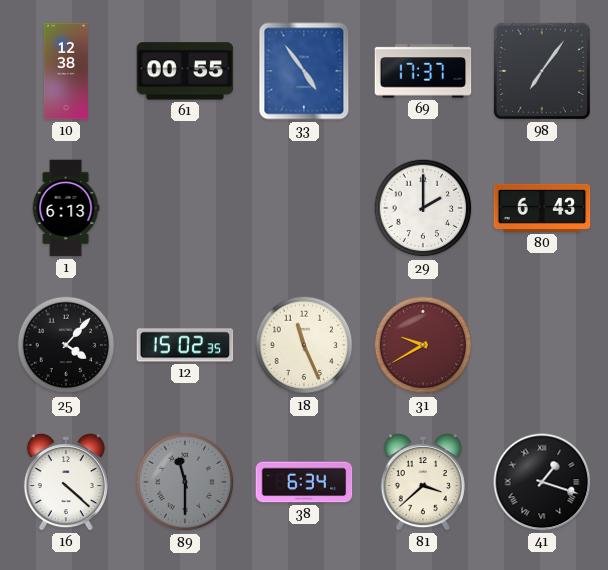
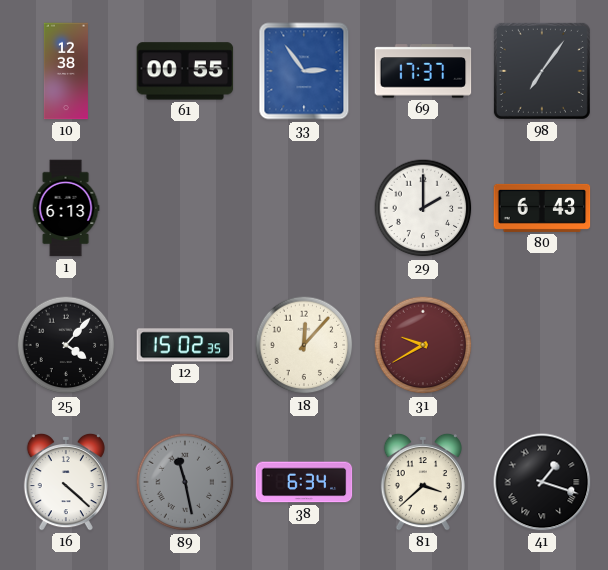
33: 4:54 -> 2:54
18: 11:26 -> 12:07
89: 11:30 -> 11:28
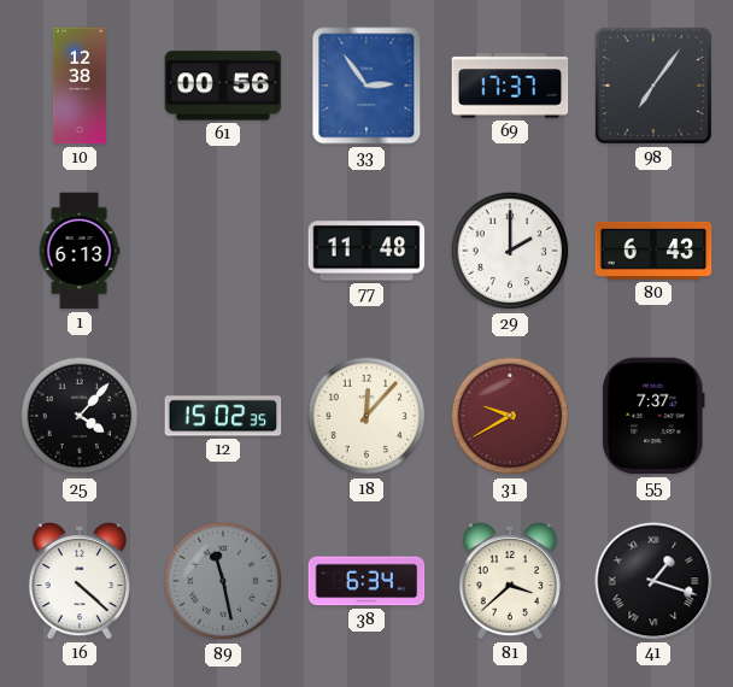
61: 00:55 -> 00:56
77: none -> 11:48
55: none -> 7:37
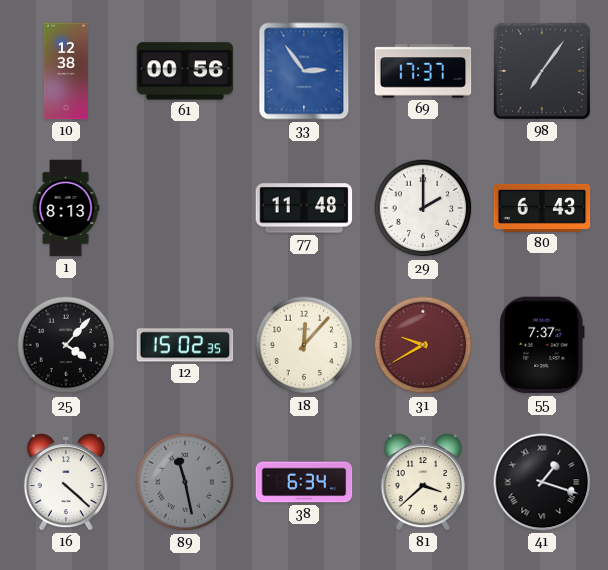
1: 6:13 -> 8:13
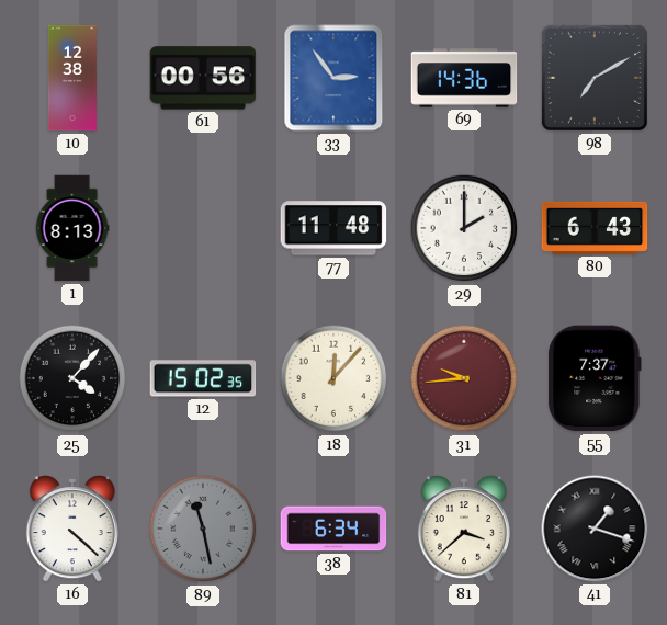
69: 17:37 -> 14:36
98: 7:06 -> 7:10
31: 9:40 -> 9:44
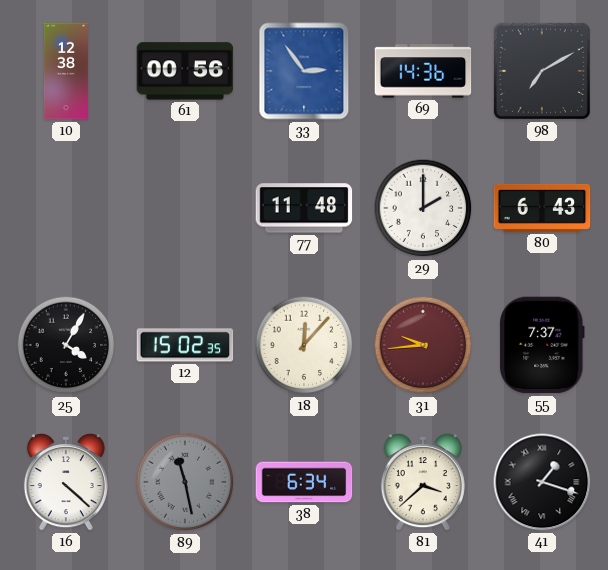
1: 8:13 -> none
25: 4:07 -> 4:05
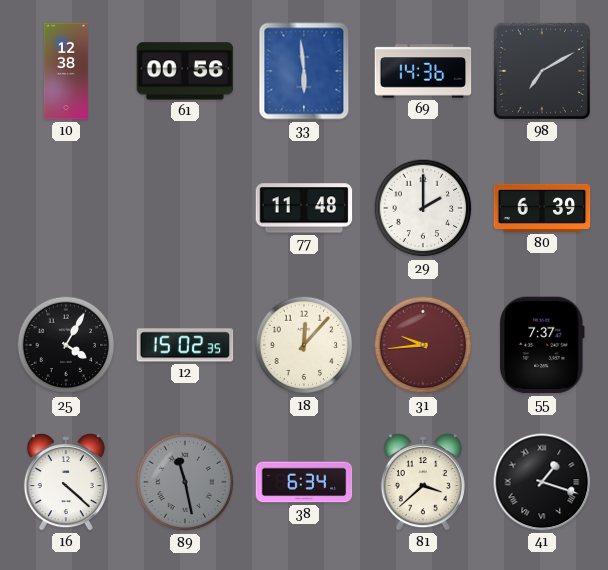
33: 2:54 -> 5:59
80: 6:43 -> 6:39
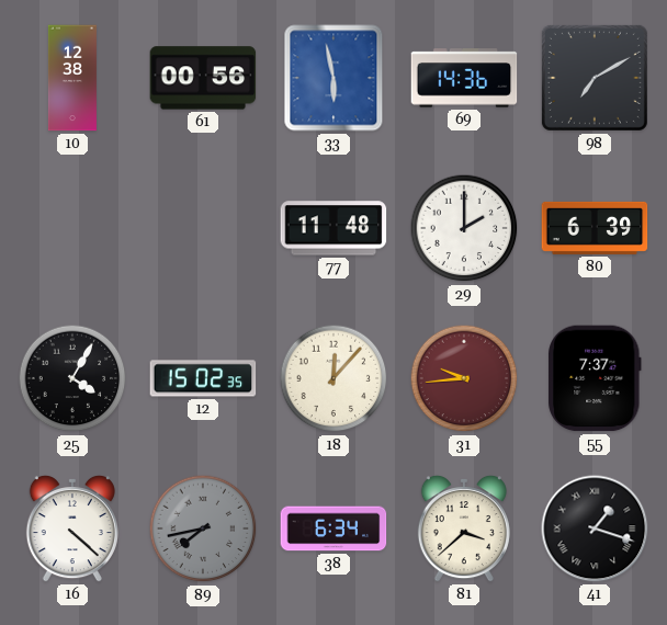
33: 5:59 -> 5:58
89: 11:28 -> 7:43
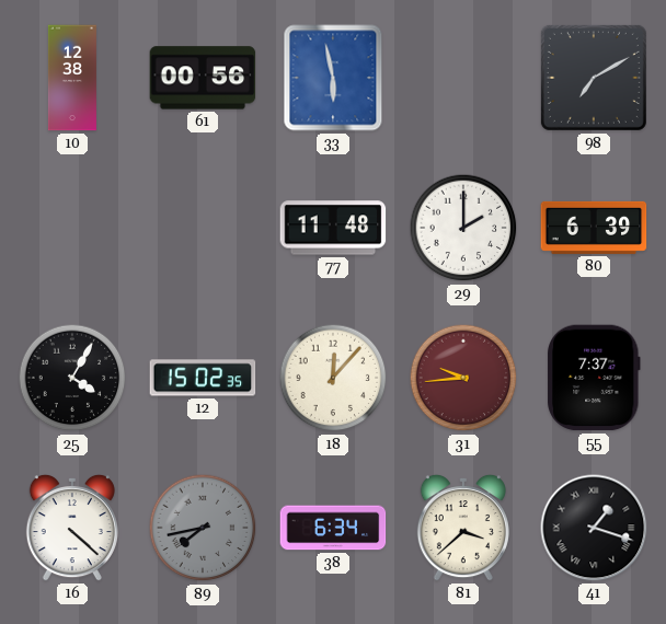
69: 14:36 -> none
